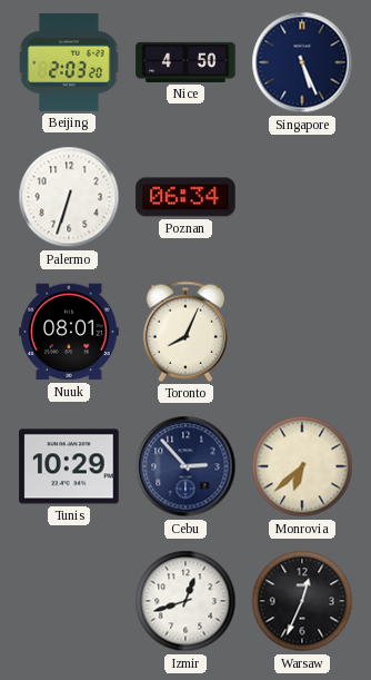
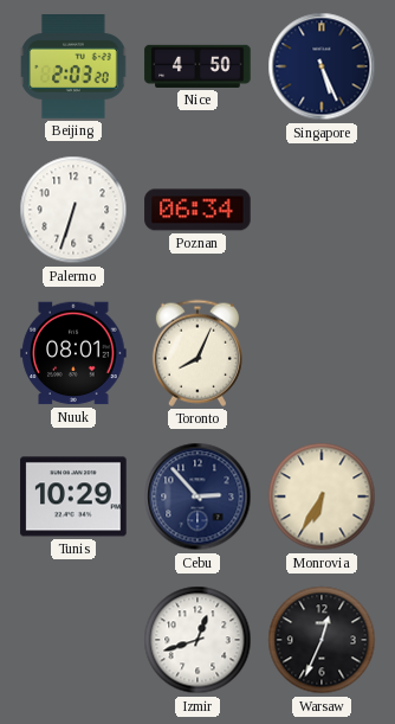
Monrovia: 6:38 -> 6:35
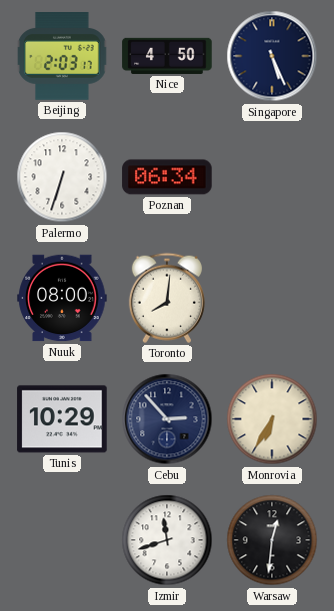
Beijing: 2:03:20 -> 2:03:17
Nuuk: 08:01 -> 08:00
Toronto: 8:04 -> 8:01
Izmir: 12:42 -> 11:42
Warsaw: 12:34 -> 12:31
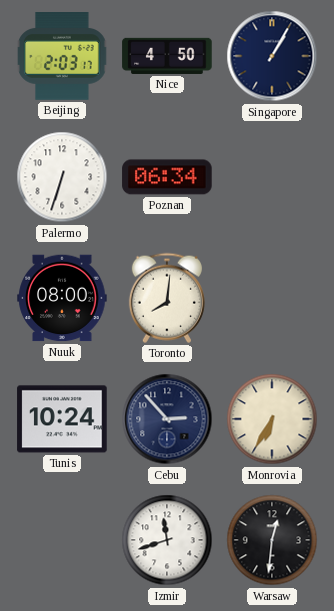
Singapore: 5:26 -> 1:05
Tunis: 10:29 -> 10:24
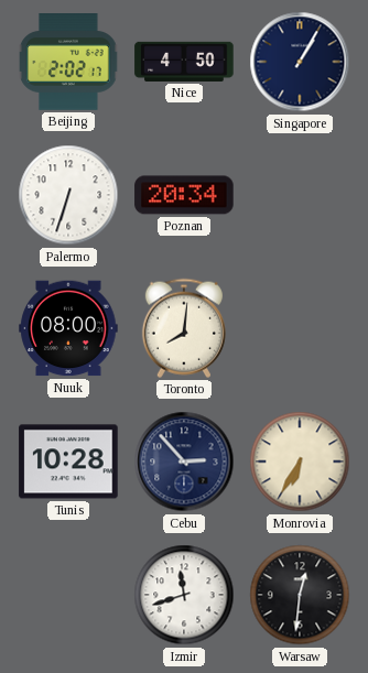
Beijing: 2:03 -> 2:02
Poznan: 06:34 -> 20:34
Tunis: 10:24 -> 10:28
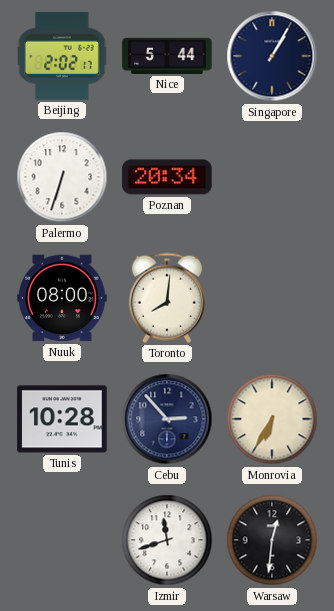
Nice: 4:50 -> 5:44
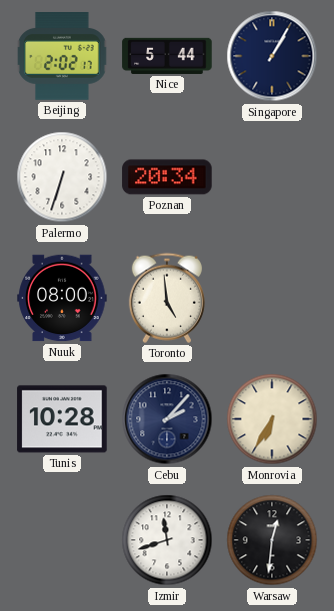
Toronto: 8:01 -> 4:59
Cebu: 2:53 -> 2:07
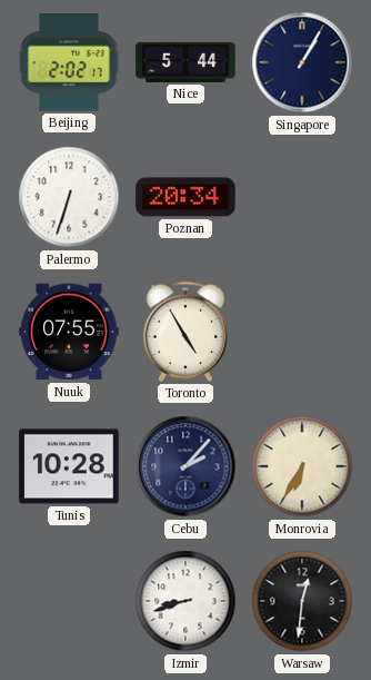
Nuuk: 08:00 -> 07:55
Toronto: 4:59 -> 4:55
Izmir: 11:42 -> 8:42
